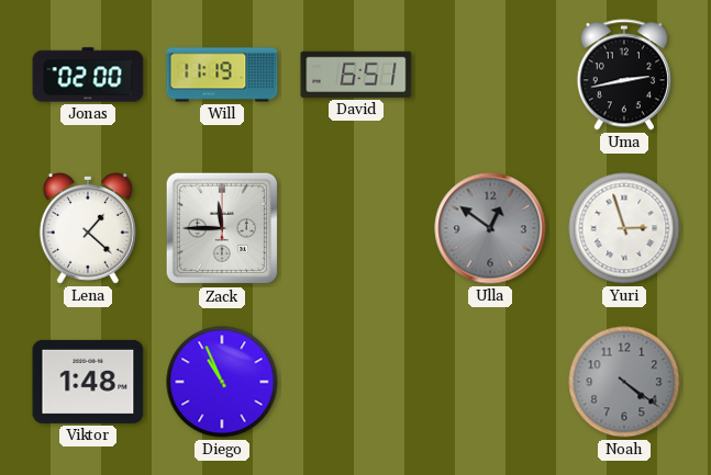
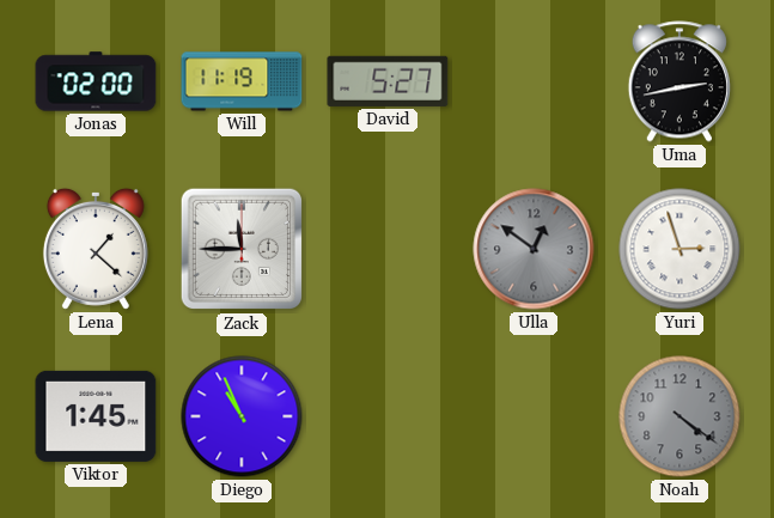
David: 6:51 -> 5:27
Viktor: 1:48 -> 1:45
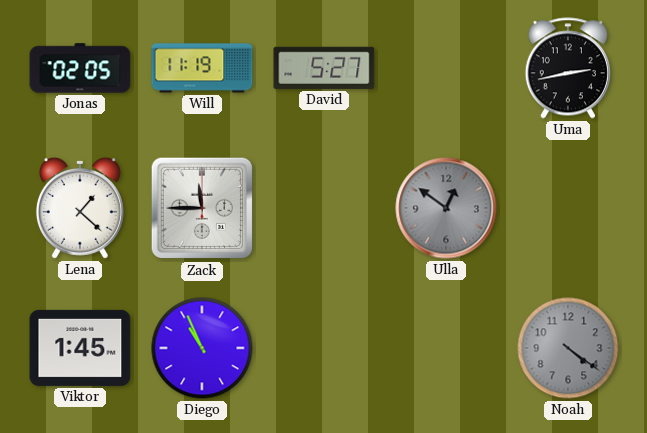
Jonas: 02:00 -> 02:05
Yuri: 2:57 -> none
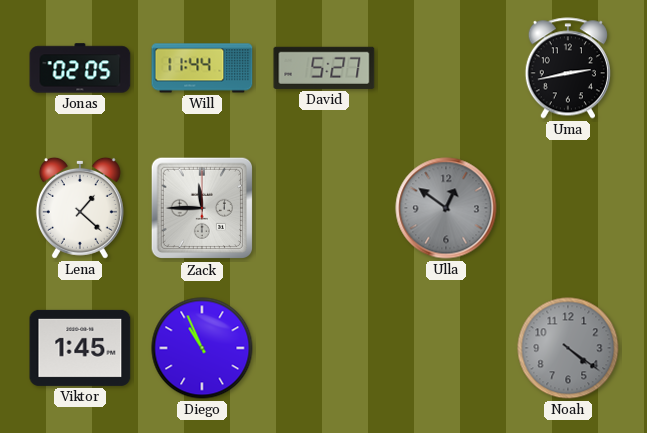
Will: 11:19 -> 11:44
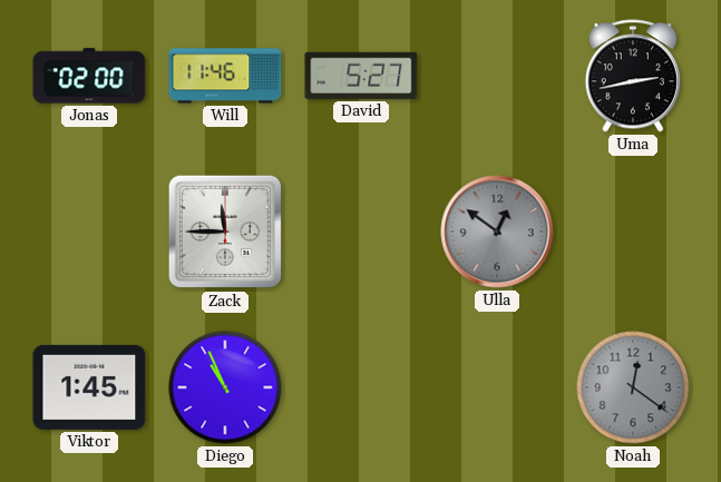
Jonas: 02:05 -> 02:00
Will: 11:44 -> 11:46
Lena: 1:22 -> none
Noah: 4:21 -> 12:21
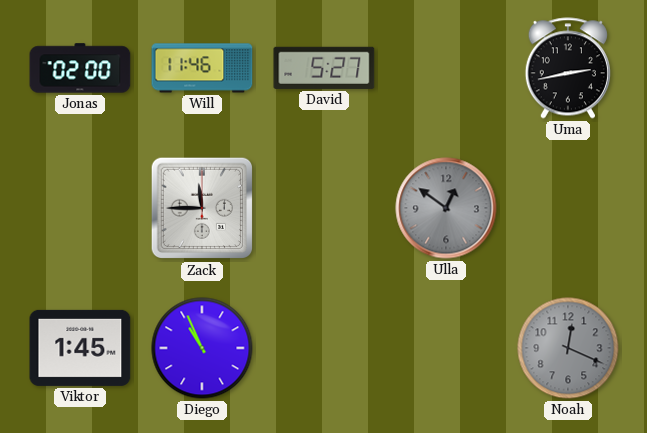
Noah: 12:21 -> 12:19
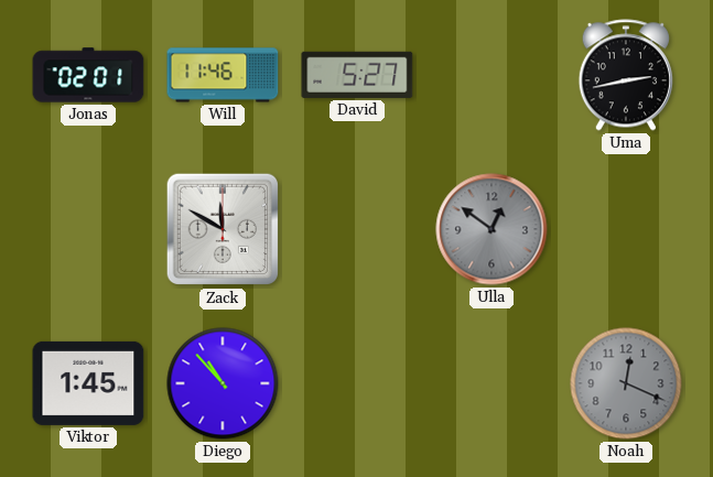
Jonas: 02:00 -> 02:01
Zack: 11:45 -> 11:50
Diego: 10:56 -> 10:53
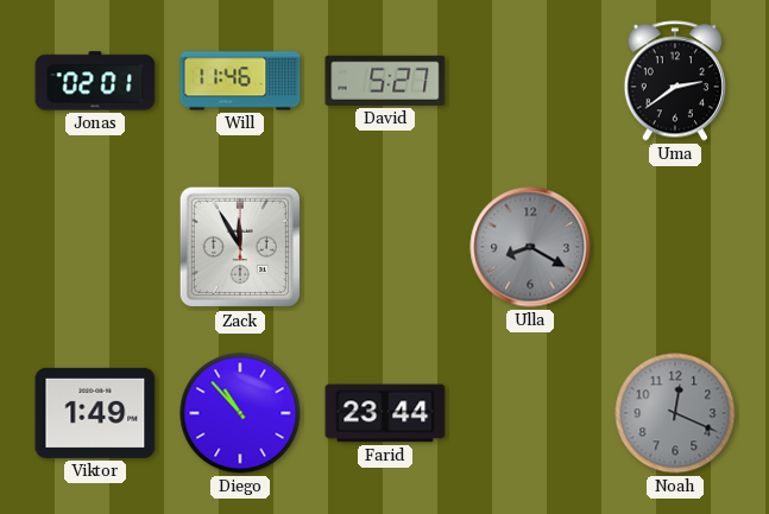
Uma: 2:43 -> 2:39
Zack: 11:50 -> 11:55
Ulla: 12:51 -> 8:20
Viktor: 1:45 -> 1:49
Farid: none -> 23:44
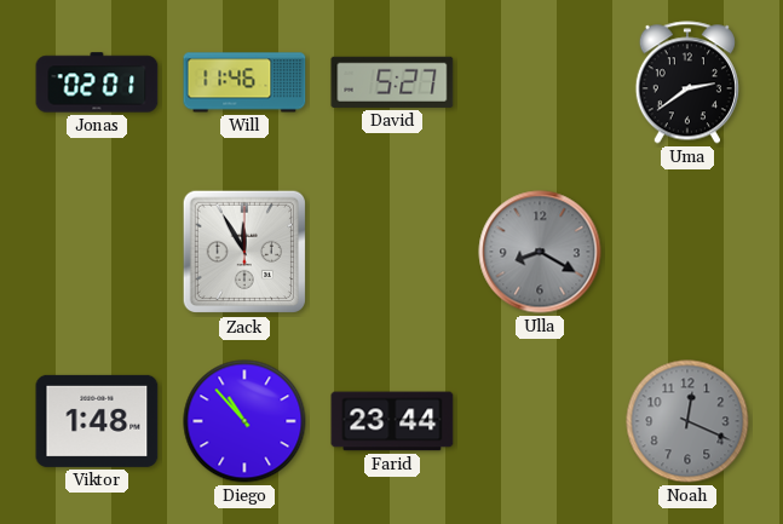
Viktor: 1:49 -> 1:48
